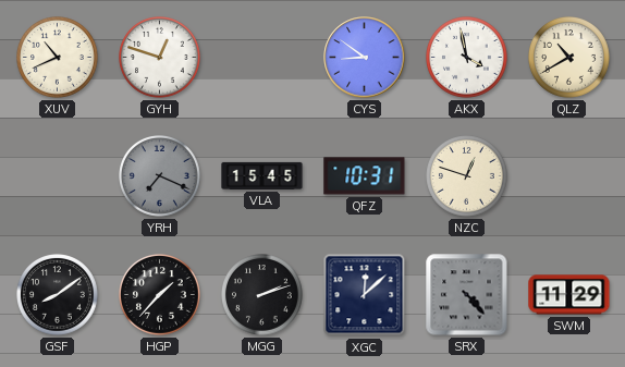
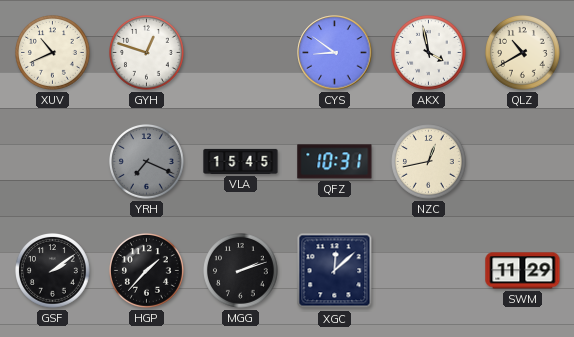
NZC: 12:48 -> 12:43
GSF: 8:09 -> 2:09
SRX: 4:23 -> none
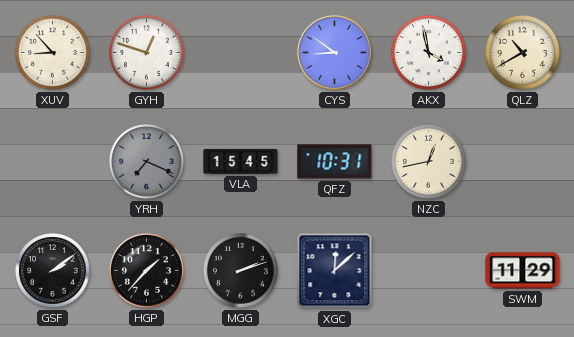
XUV: 10:41 -> 8:53
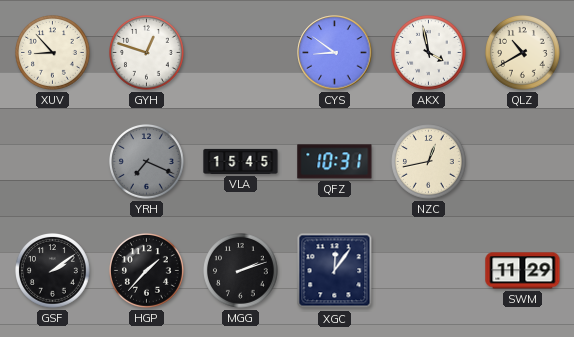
XGC: 12:08 -> 12:06
